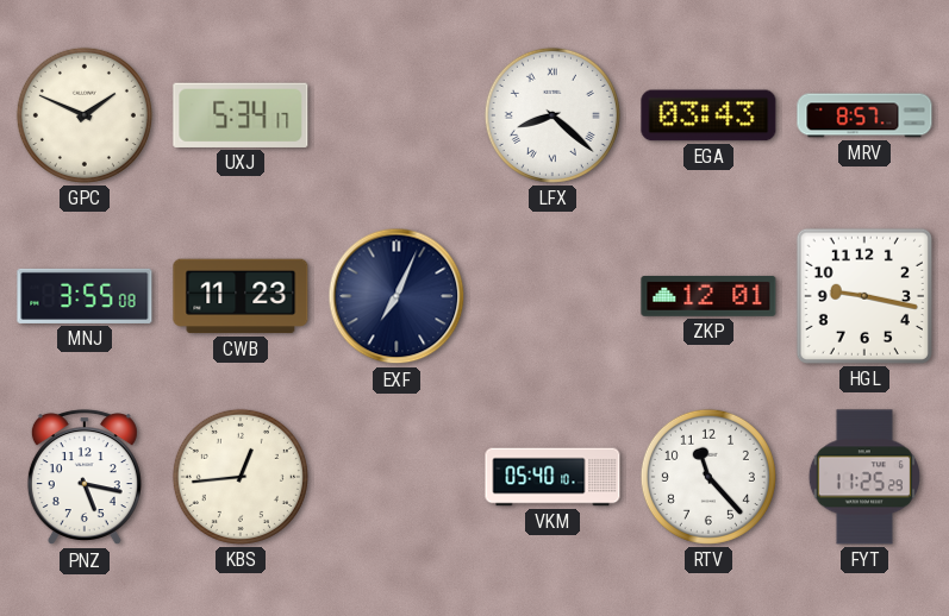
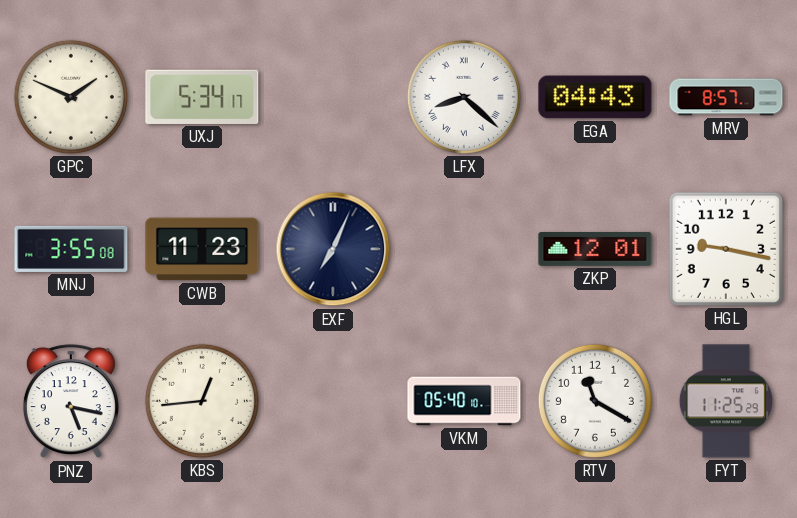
EGA: 03:43 -> 04:43
RTV: 11:23 -> 11:20
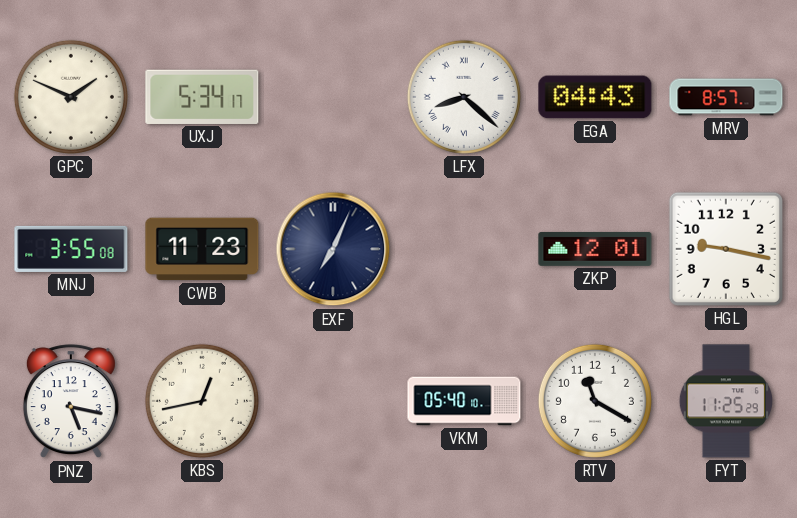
KBS: 12:44 -> 12:43
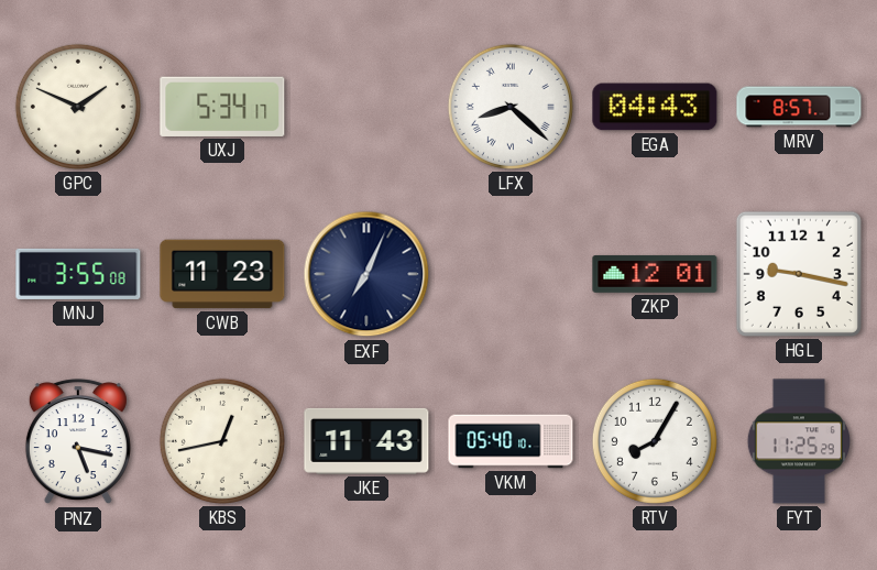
JKE: none -> 11:43
RTV: 11:20 -> 8:05
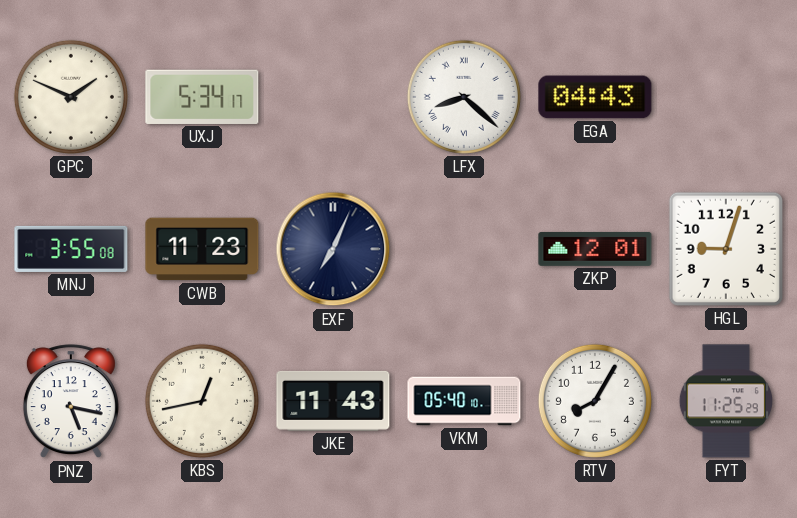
MRV: 8:57 -> none
HGL: 9:17 -> 9:03
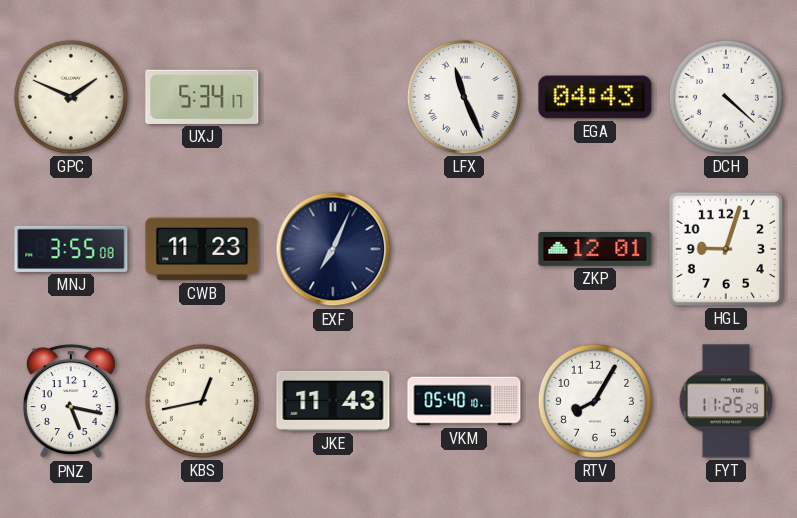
LFX: 8:22 -> 11:26
DCH: none -> 4:22
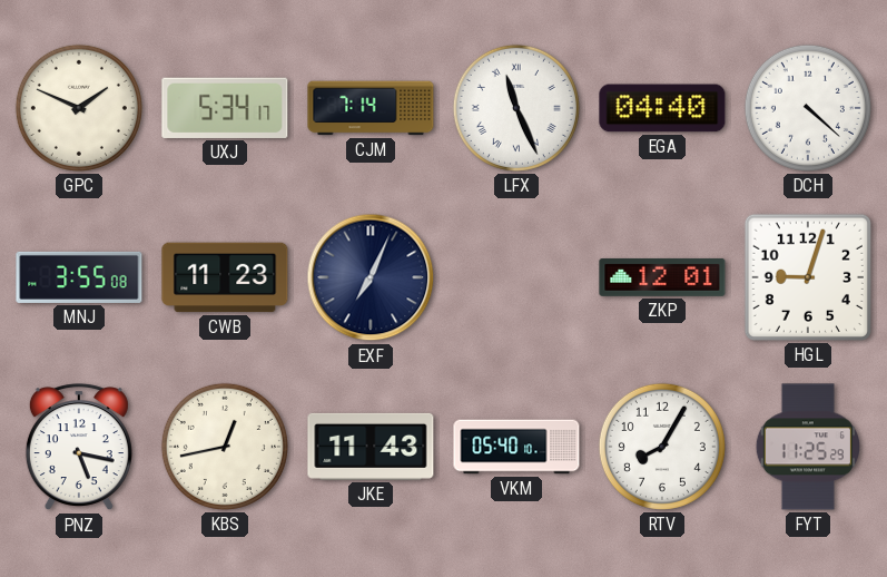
CJM: none -> 7:14
EGA: 04:43 -> 04:40
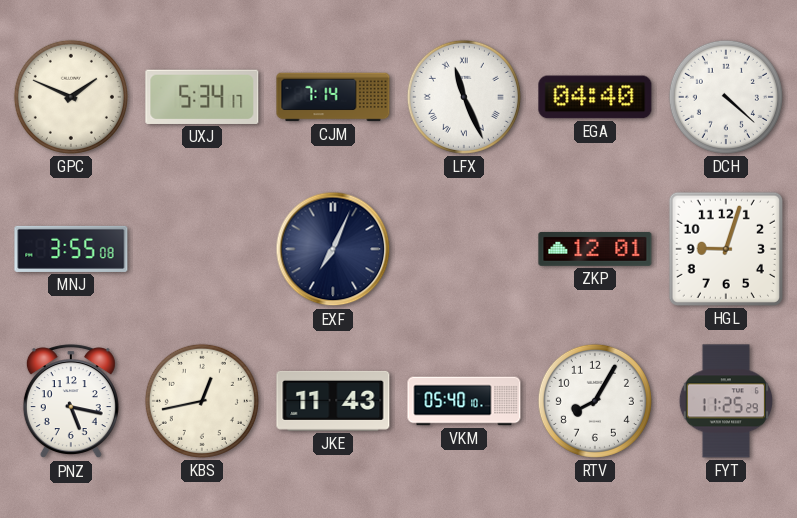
CWB: 11:23 -> none
